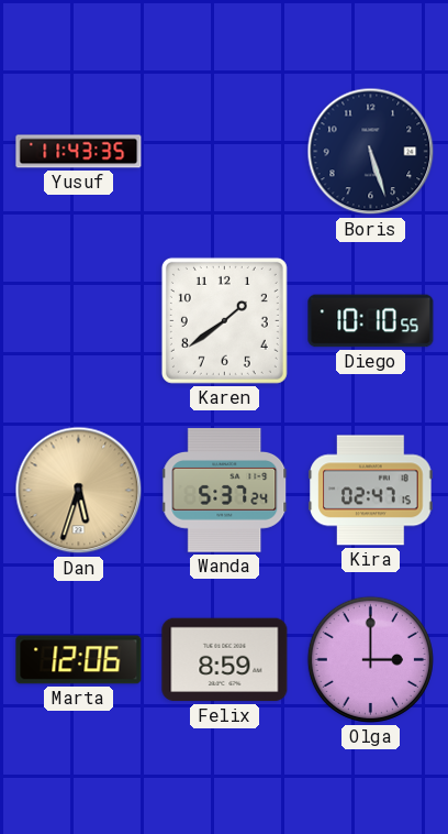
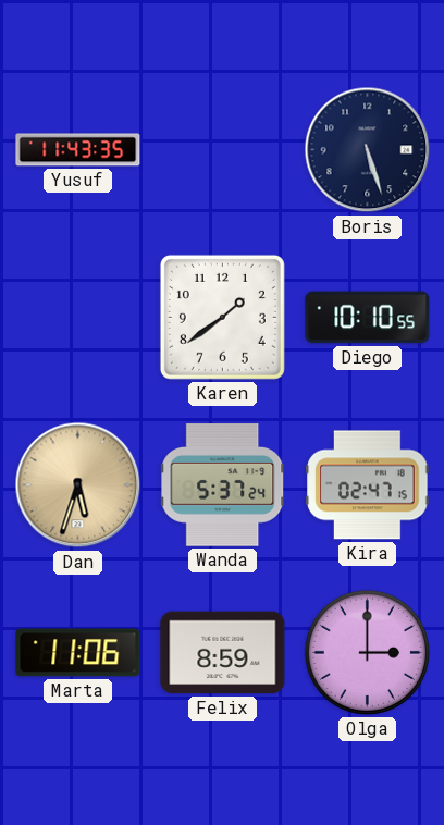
Marta: 12:06 -> 11:06
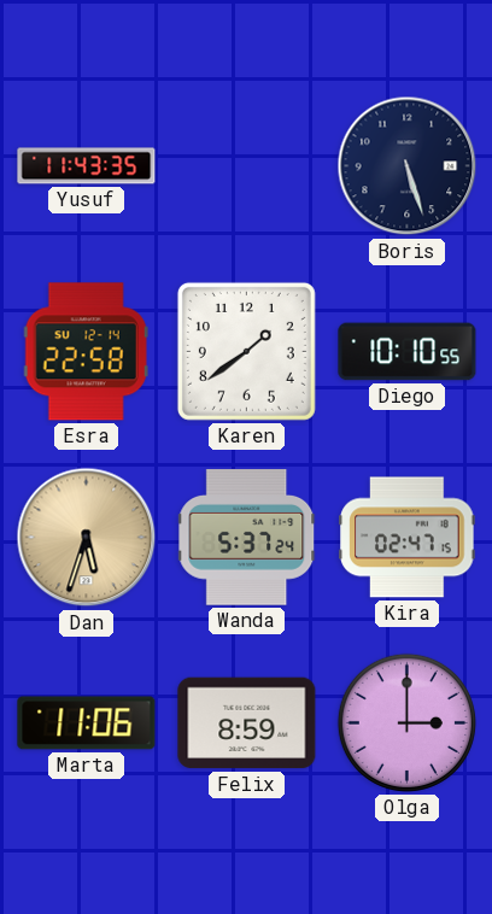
Esra: none -> 22:58
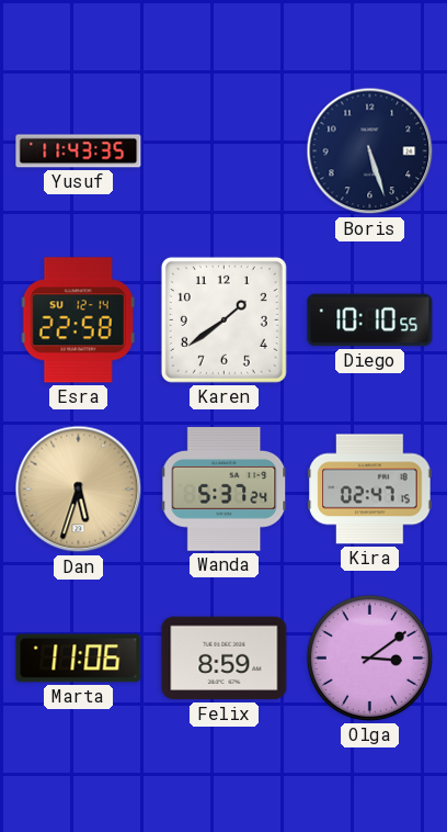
Olga: 3:00 -> 3:09
